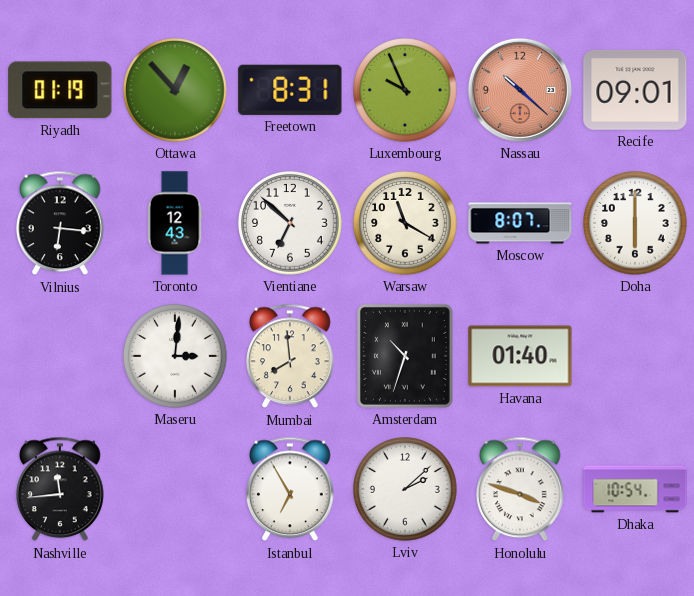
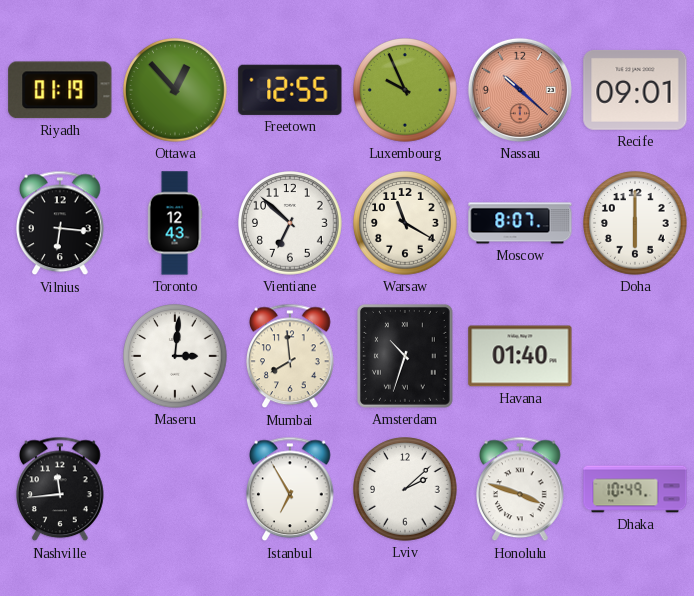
Freetown: 8:31 -> 12:55
Dhaka: 10:54 -> 10:49
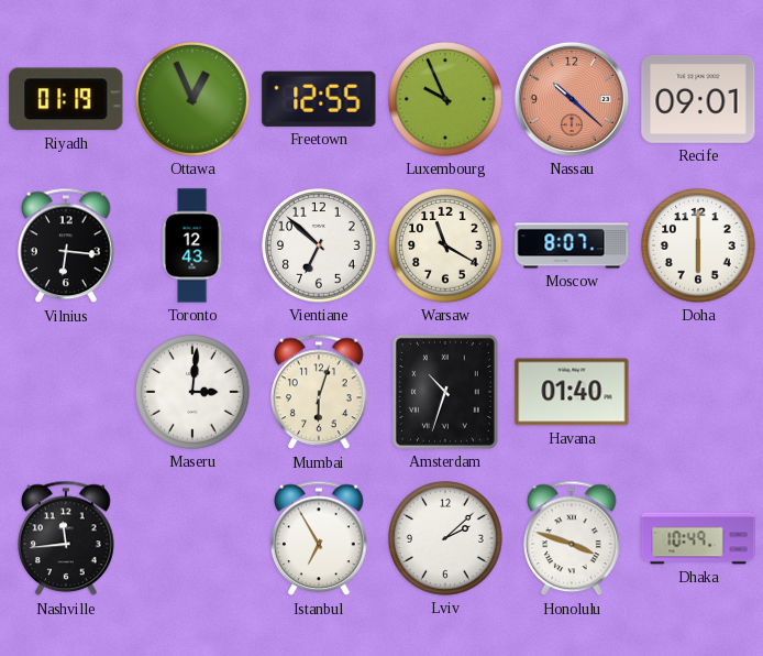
Ottawa: 12:53 -> 12:56
Mumbai: 7:59 -> 6:03
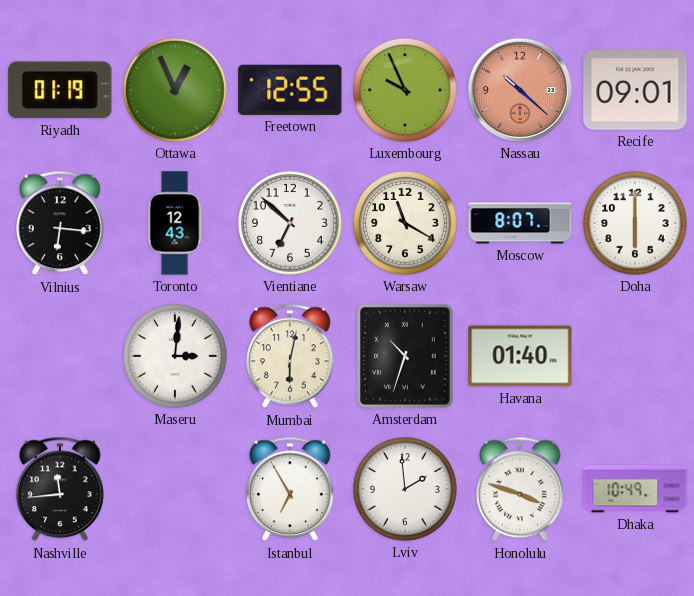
Mumbai: 6:03 -> 6:02
Lviv: 2:08 -> 1:59
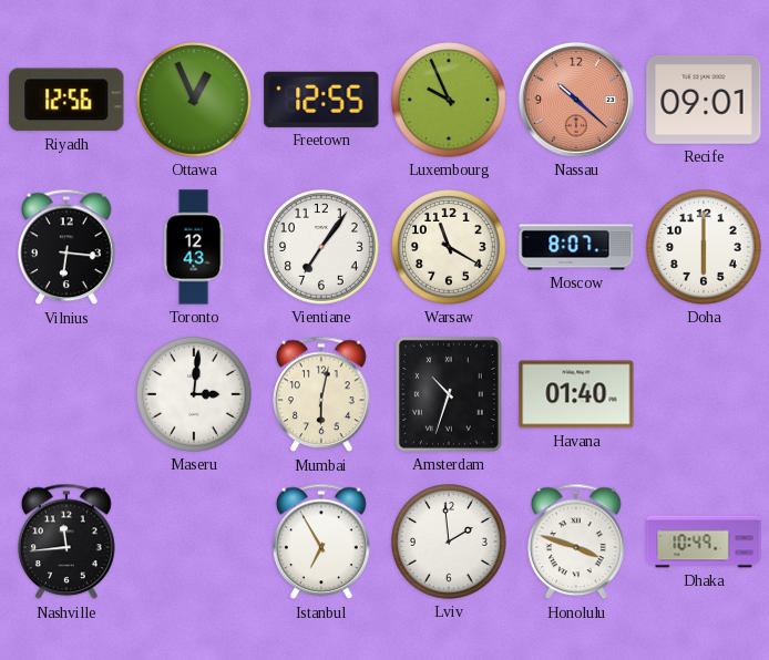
Riyadh: 01:19 -> 12:56
Vientiane: 6:52 -> 7:06
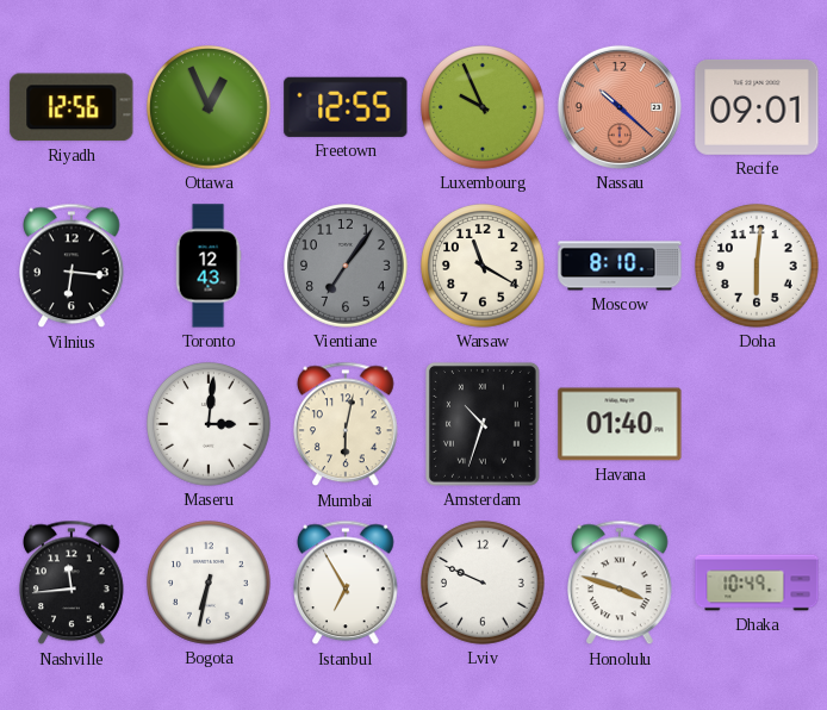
Vientiane dial: white -> grey
Moscow: 8:07 -> 8:10
Doha: 6:00 -> 6:01
Bogota: none -> 6:32
Lviv: 1:59 -> 9:49
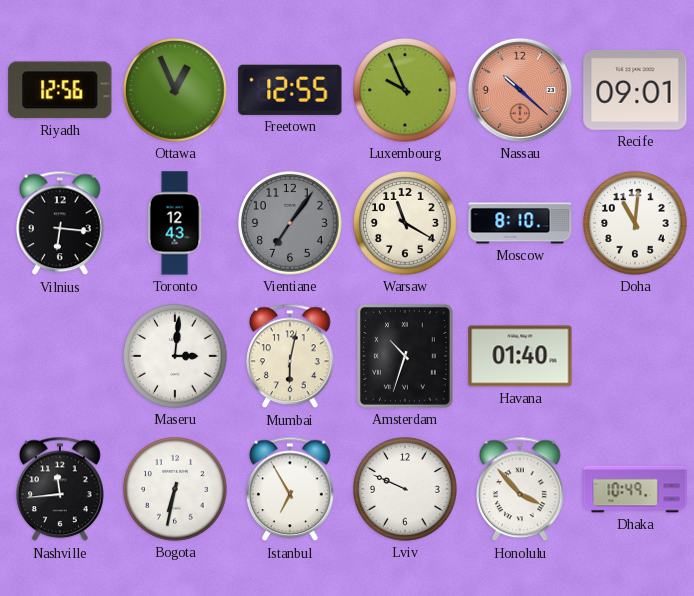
Doha: 6:01 -> 11:01
Honolulu: 3:48 -> 3:53
